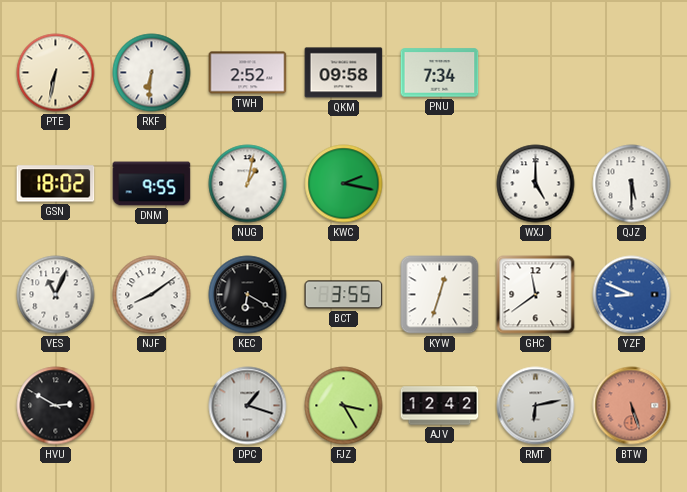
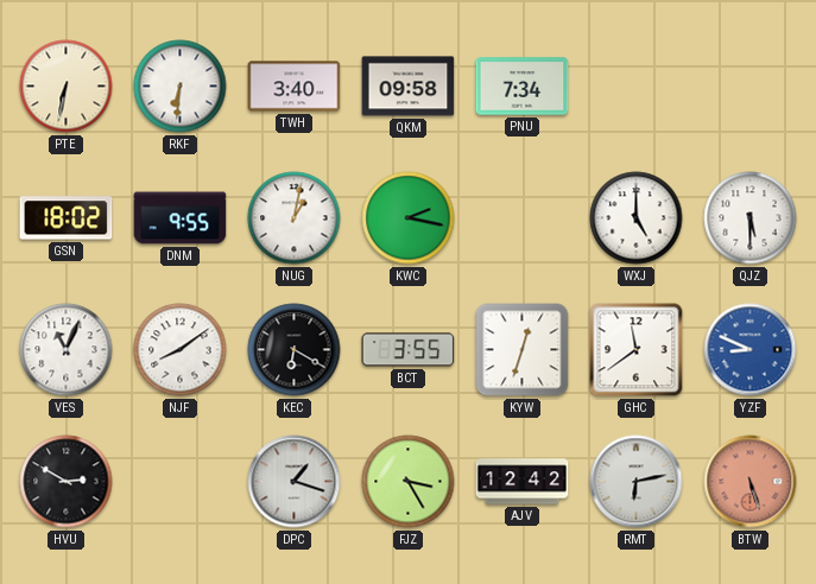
TWH: 2:52 -> 3:40
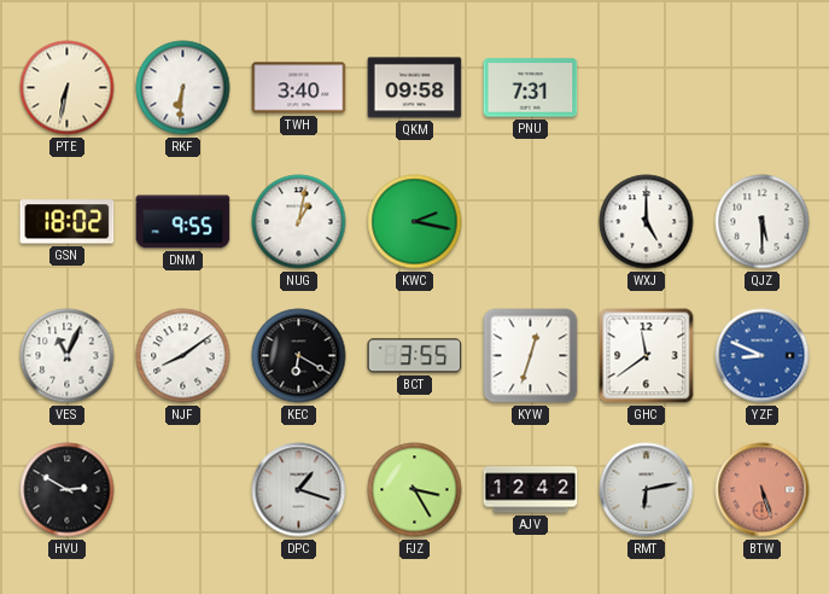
PNU: 7:34 -> 7:31
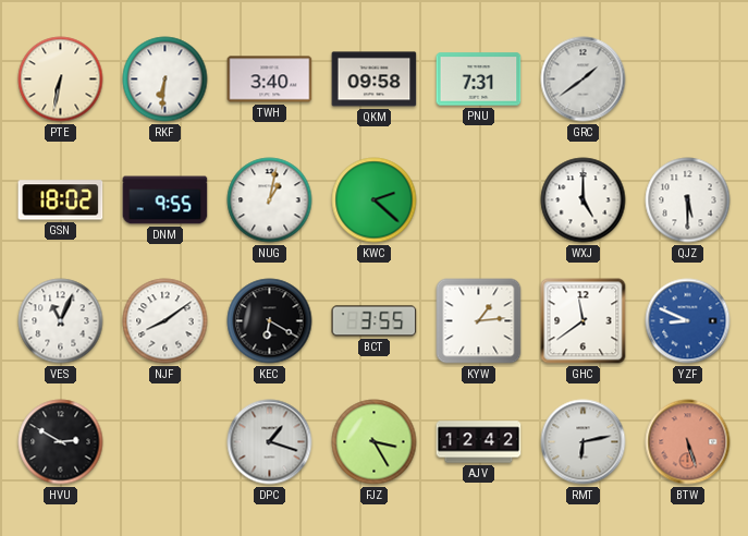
GRC: none -> 1:39
KWC: 2:17 -> 2:22
KYW: 12:33 -> 1:14
